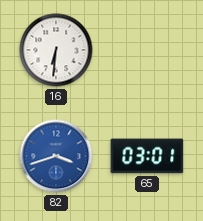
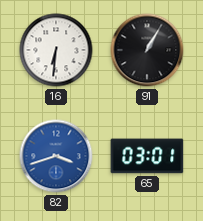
91: none -> 1:05
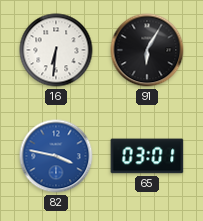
91: 1:05 -> 6:05
82: 3:42 -> 3:47
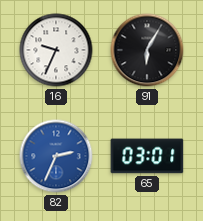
16: 6:31 -> 9:34
82: 3:47 -> 2:34
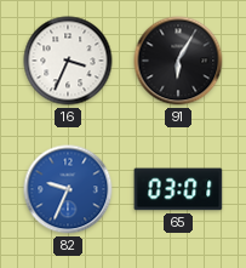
16: 9:34 -> 3:34
82: 2:34 -> 9:34
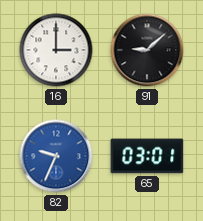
16: 3:34 -> 3:00
91: 6:05 -> 9:08
